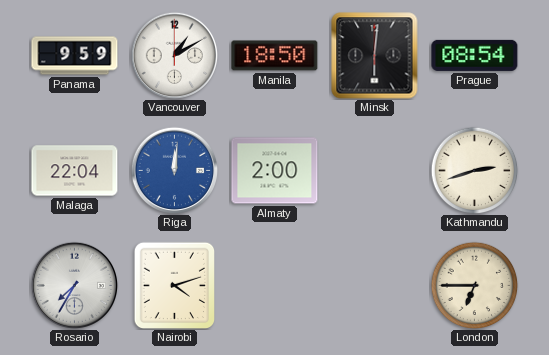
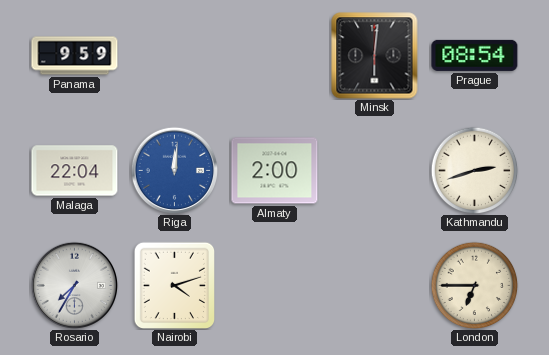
Vancouver: 1:10 -> none
Manila: 18:50 -> none
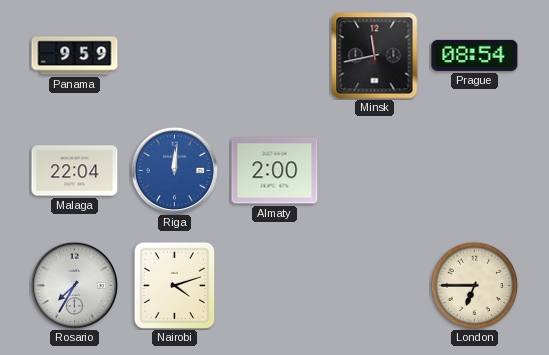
Minsk: 6:01 -> 11:43
Kathmandu: 2:42 -> none
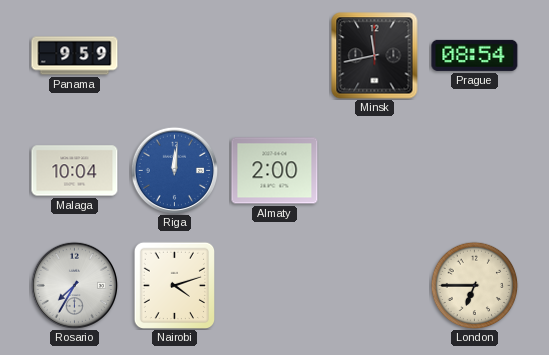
Malaga: 22:04 -> 10:04
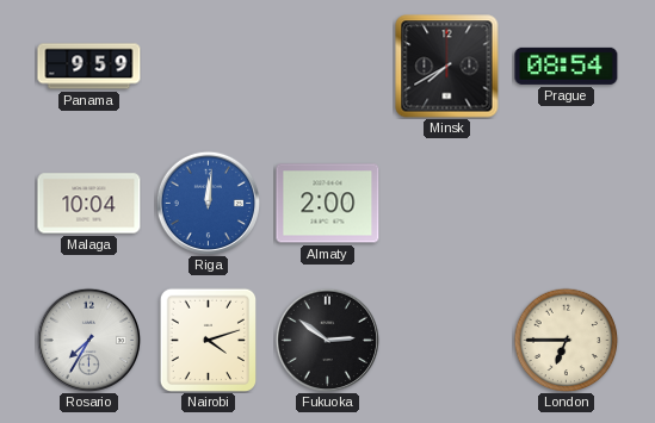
Minsk: 11:43 -> 7:40
Fukuoka: none -> 2:51
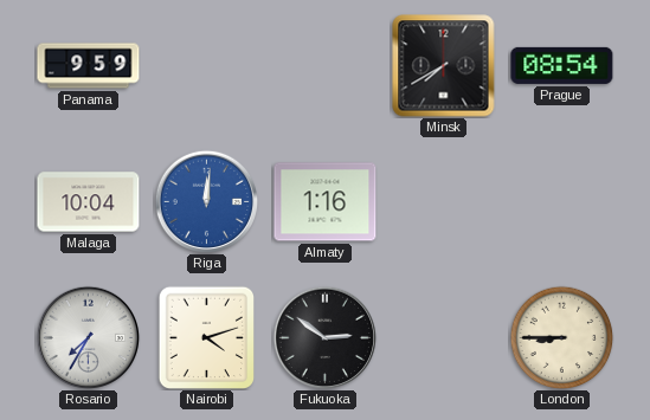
Almaty: 2:00 -> 1:16
London: 6:45 -> 8:45
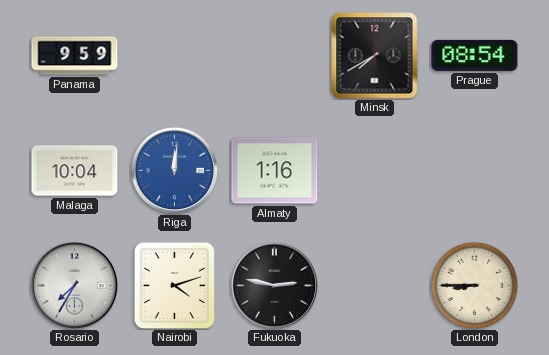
Fukuoka: 2:51 -> 2:47
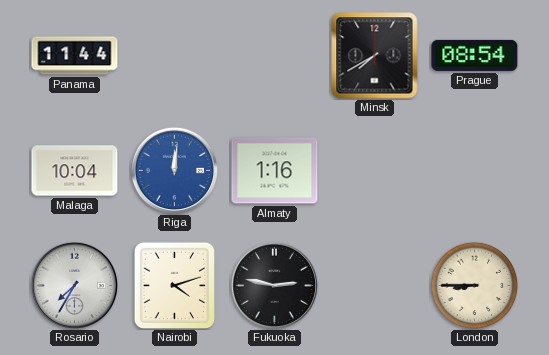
Panama: 9:59 -> 11:44
